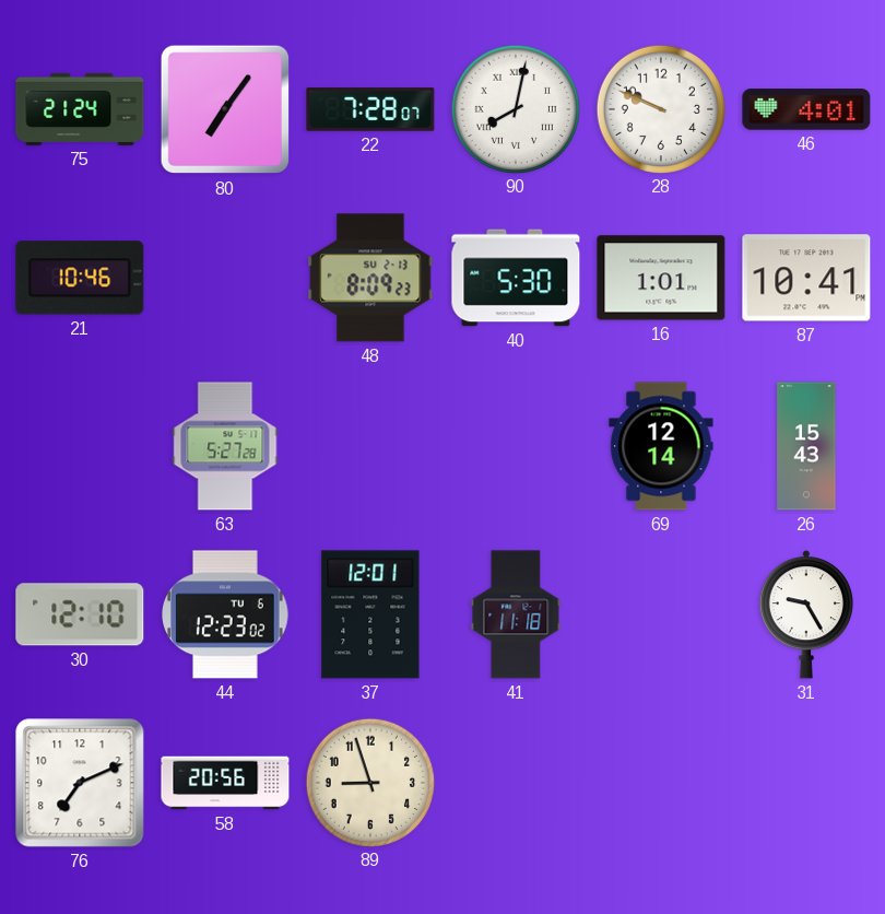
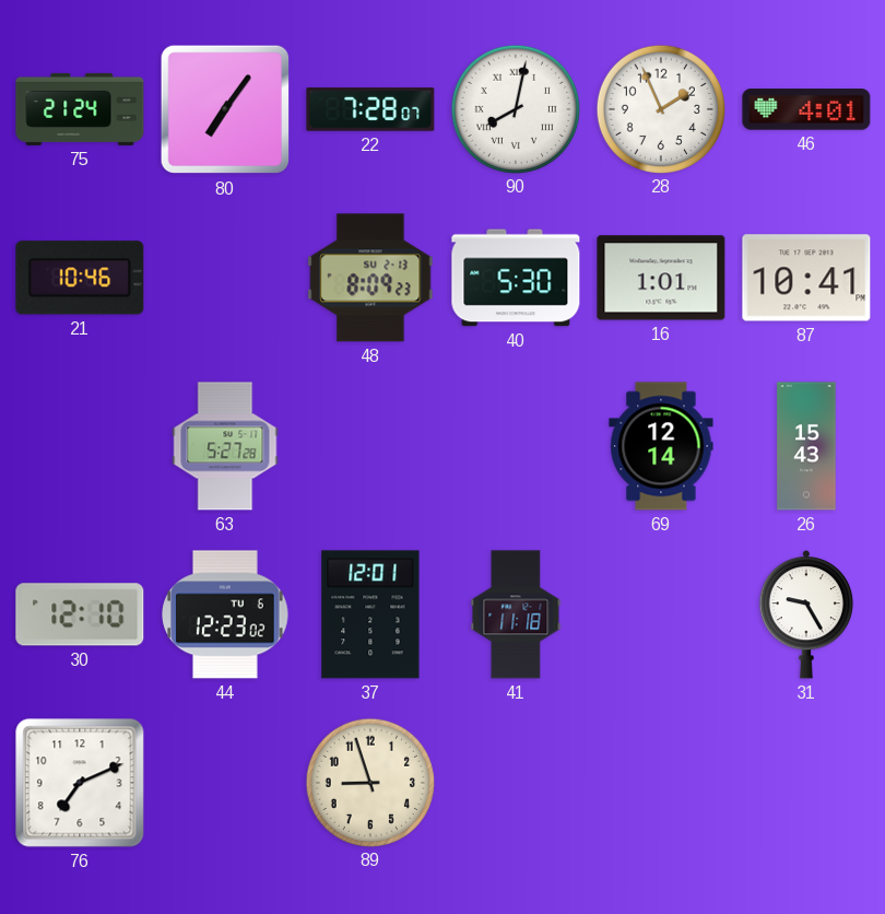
28: 9:49 -> 1:56
58: 20:56 -> none
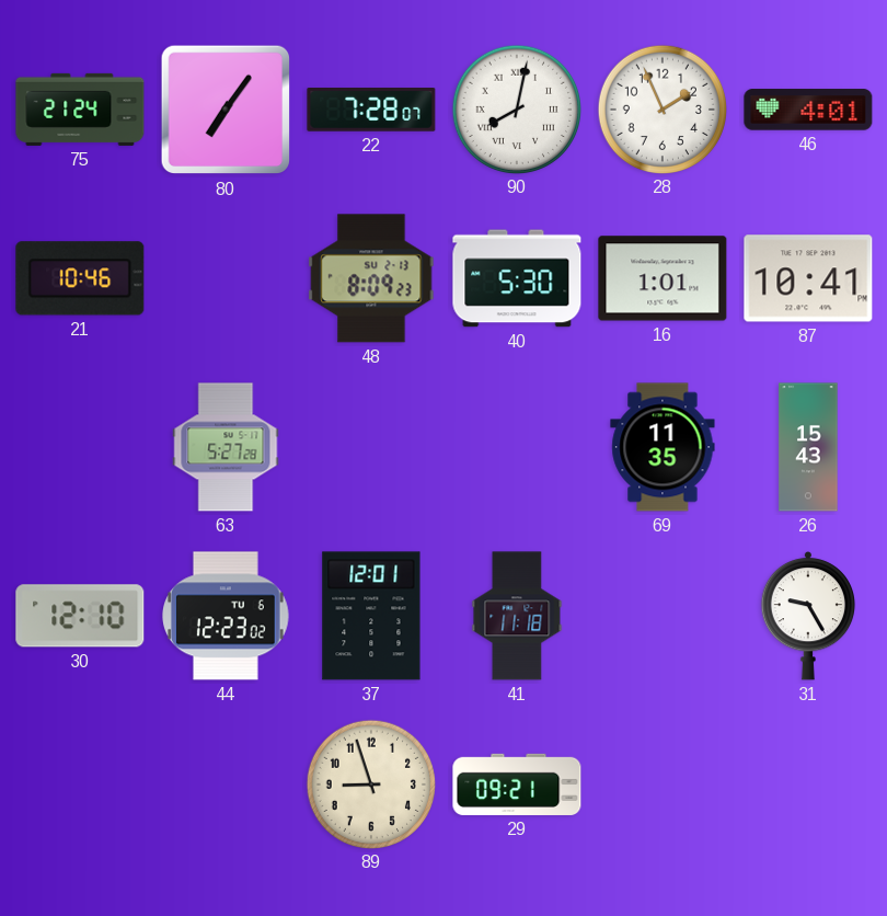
69: 12:14 -> 11:35
76: 7:11 -> none
29: none -> 09:21
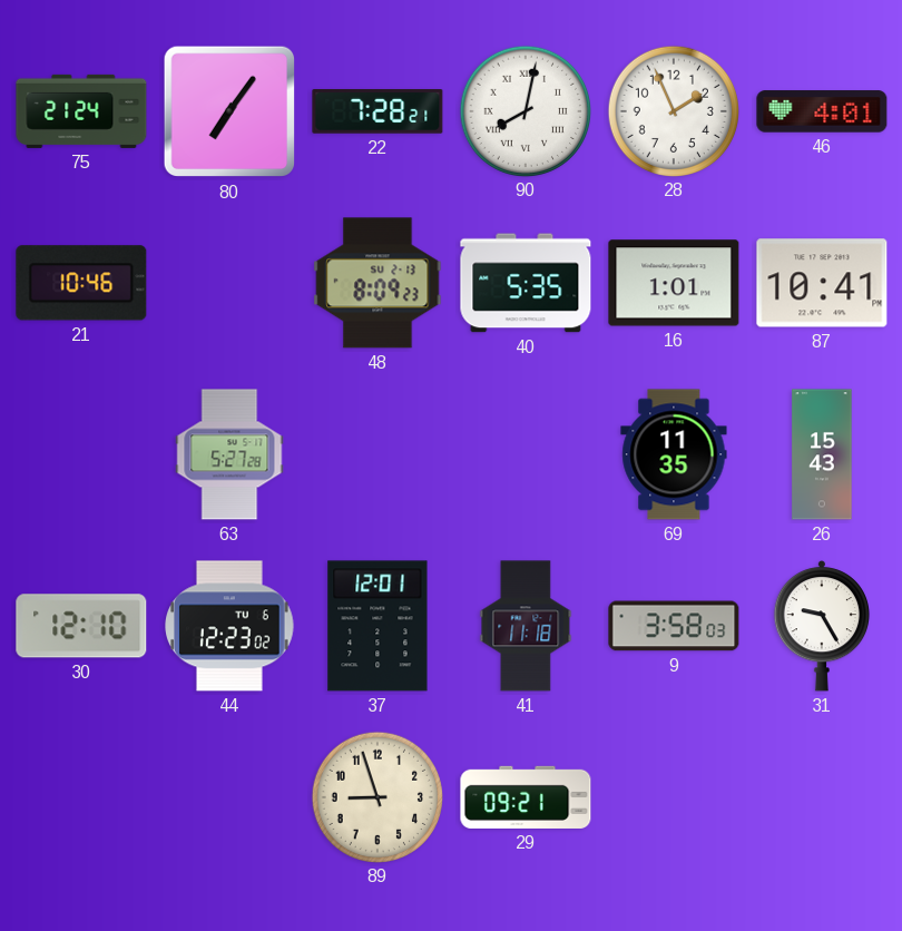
22: 7:28:07 -> 7:28:21
40: 5:30 -> 5:35
9: none -> 3:58
